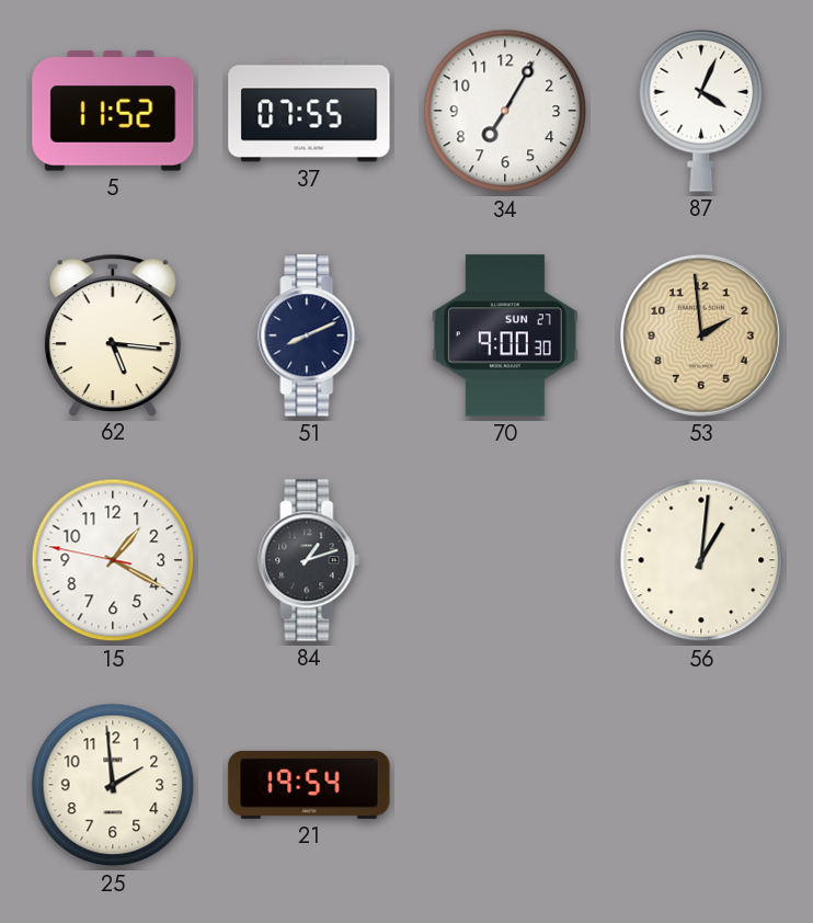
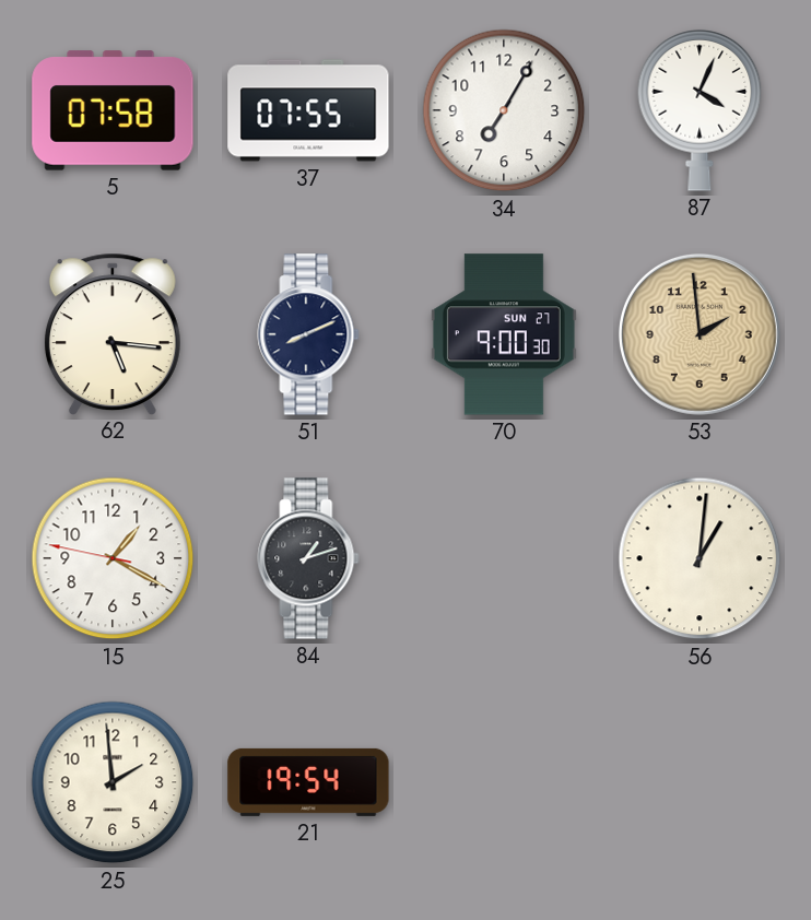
5: 11:52 -> 07:58
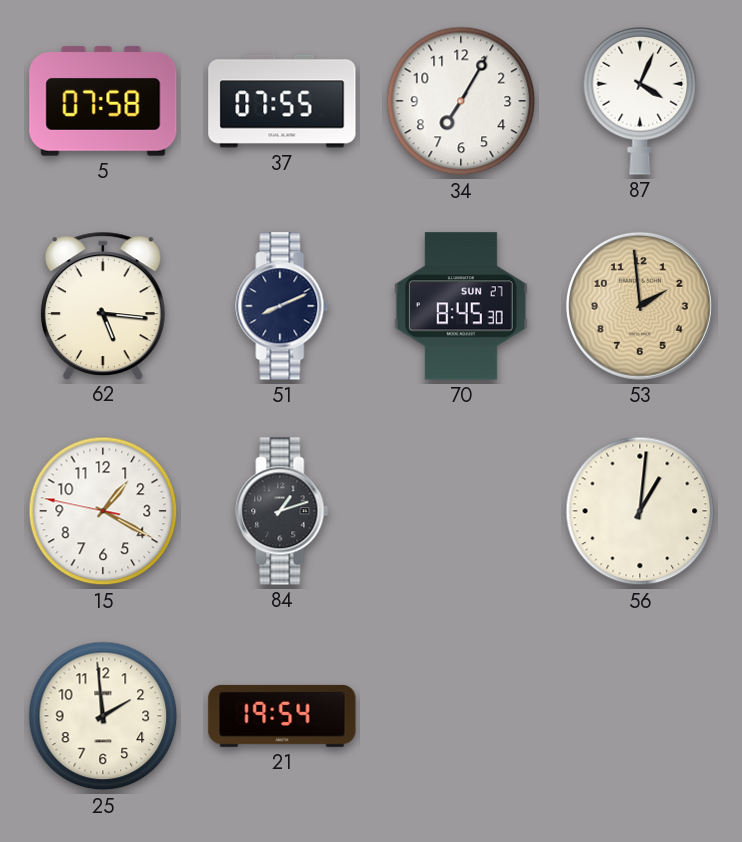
70: 9:00 -> 8:45
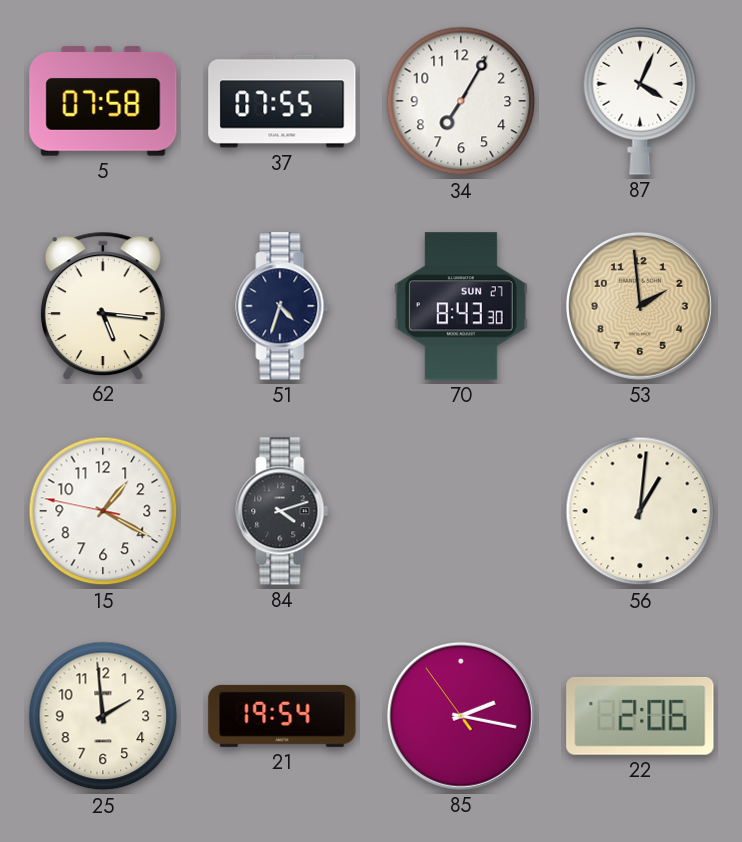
51: 8:11 -> 4:33
70: 8:45 -> 8:43
84: 1:12 -> 4:12
85: none -> 2:16
22: none -> 2:06
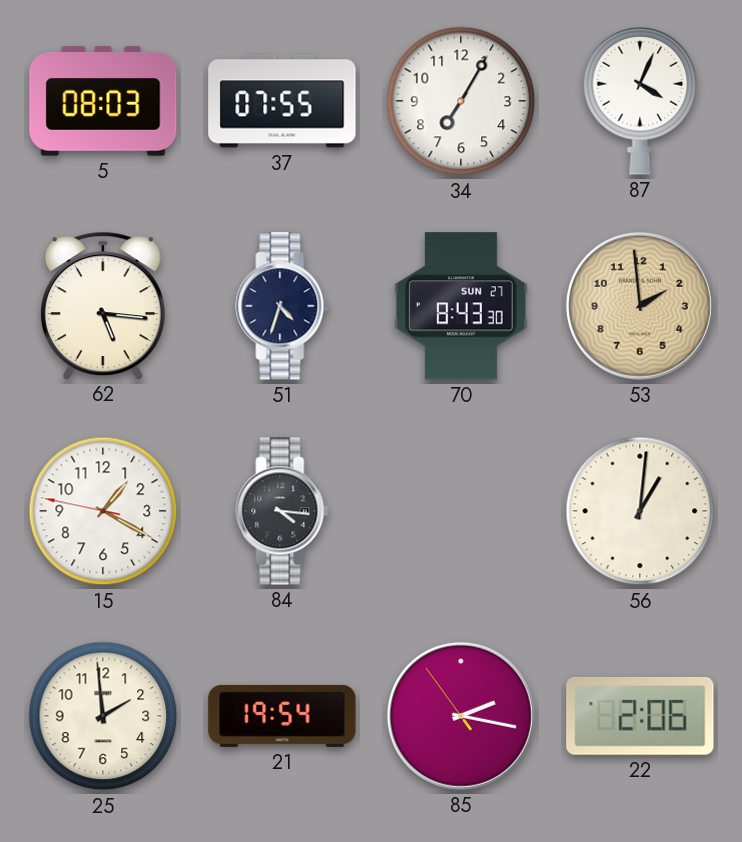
5: 07:58 -> 08:03
84: 4:12 -> 4:16
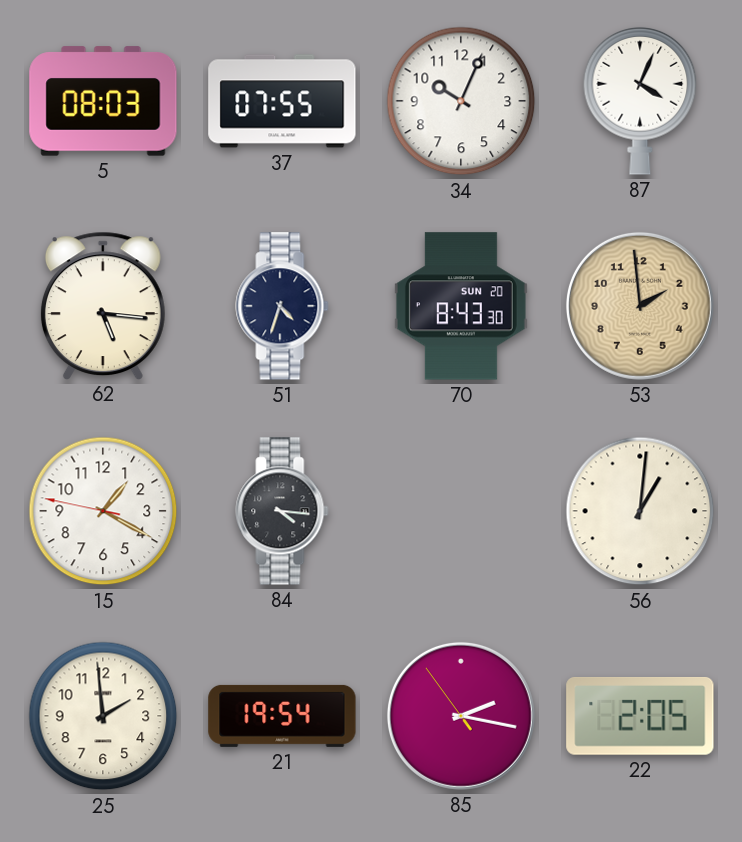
34: 7:05 -> 10:04
70 date: SUN 27 -> SUN 20
22: 2:06 -> 2:05
